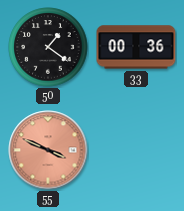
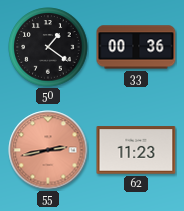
55: 3:49 -> 2:43
62: none -> 11:23
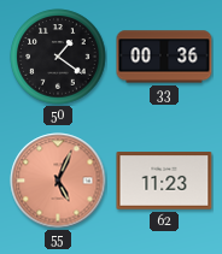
55: 2:43 -> 5:04
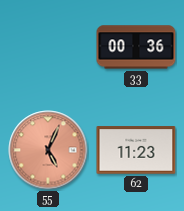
50: 1:21 -> none
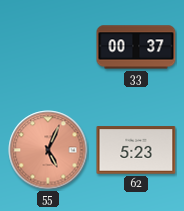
33: 00:36 -> 00:37
62: 11:23 -> 5:23
